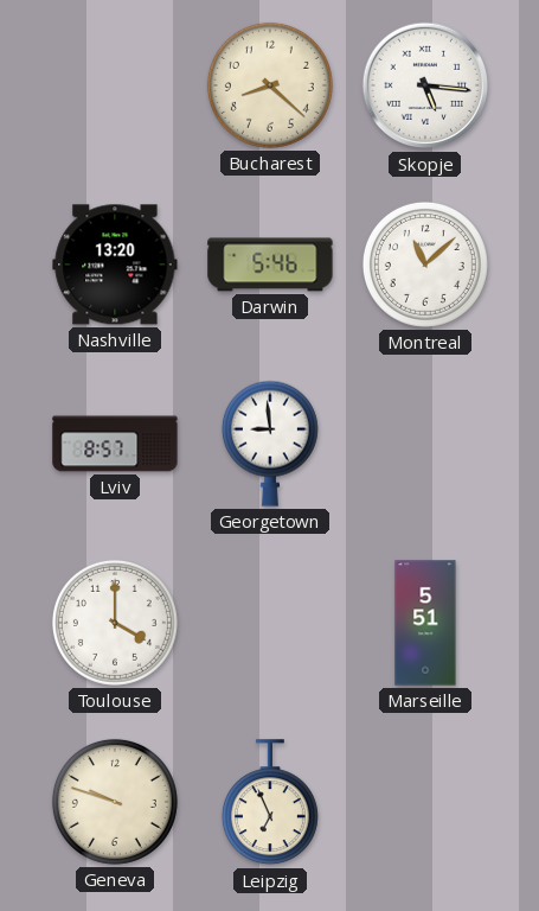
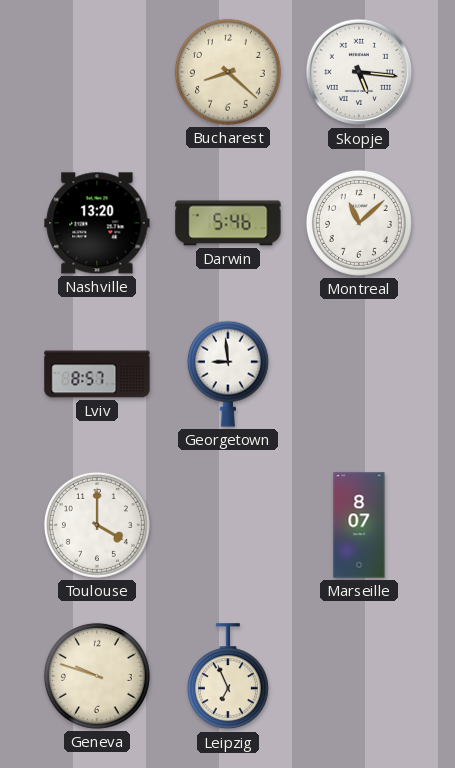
Marseille: 5:51 -> 8:07
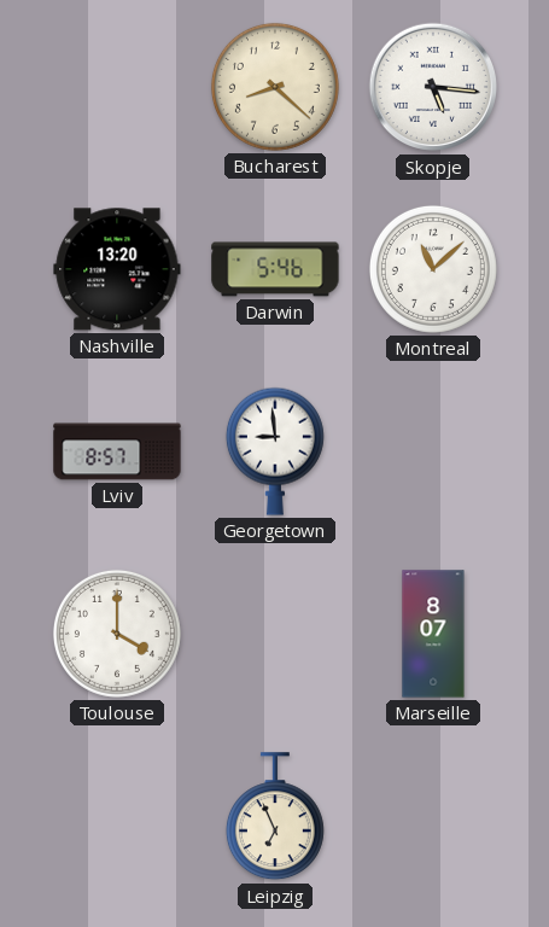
Geneva: 9:48 -> none
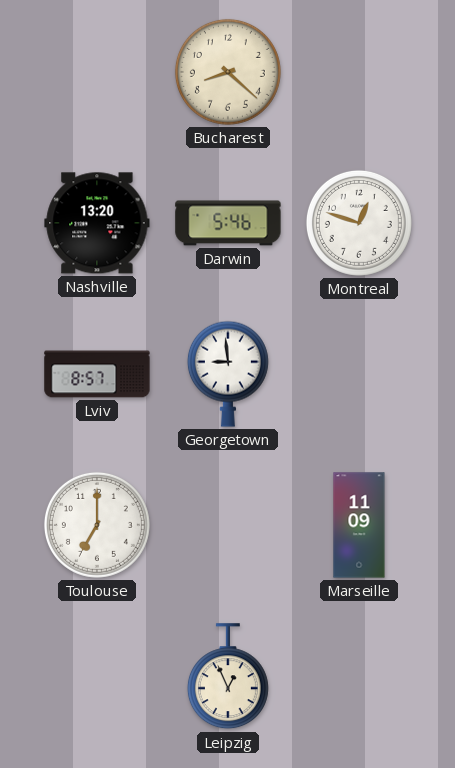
Skopje: 5:16 -> none
Montreal: 11:08 -> 12:48
Toulouse: 4:00 -> 7:00
Marseille: 8:07 -> 11:09
Leipzig: 6:56 -> 12:56
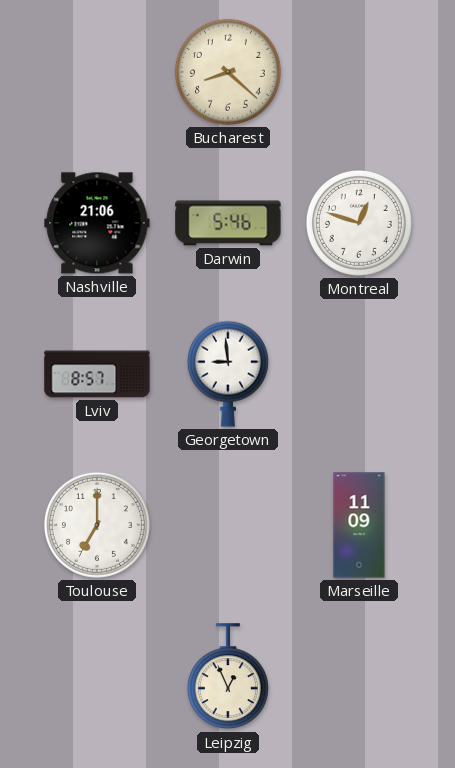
Nashville: 13:20 -> 21:06
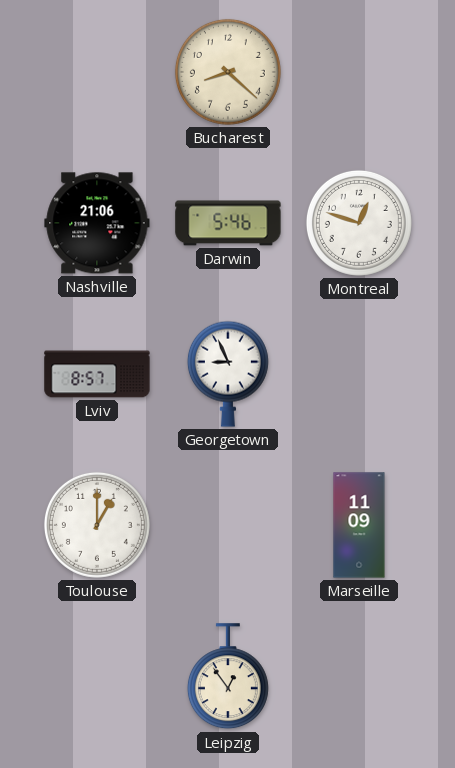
Georgetown: 8:59 -> 8:56
Toulouse: 7:00 -> 1:00
Leipzig: 12:56 -> 12:54
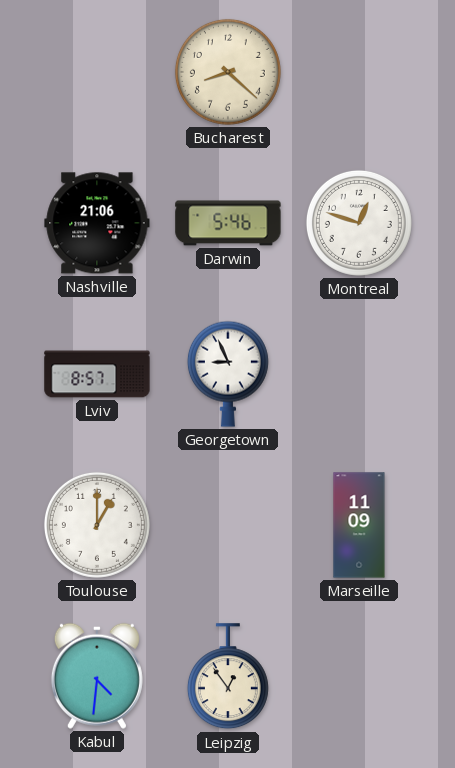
Kabul: none -> 4:31
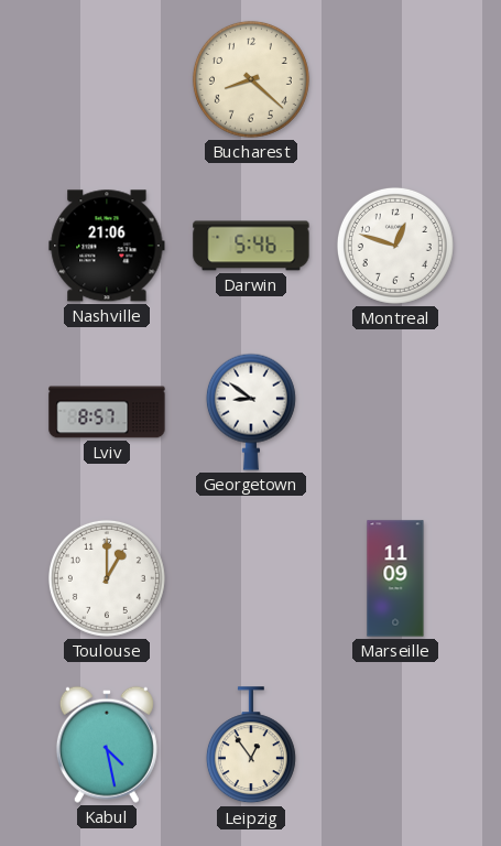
Georgetown: 8:56 -> 8:51
Kabul: 4:31 -> 4:28
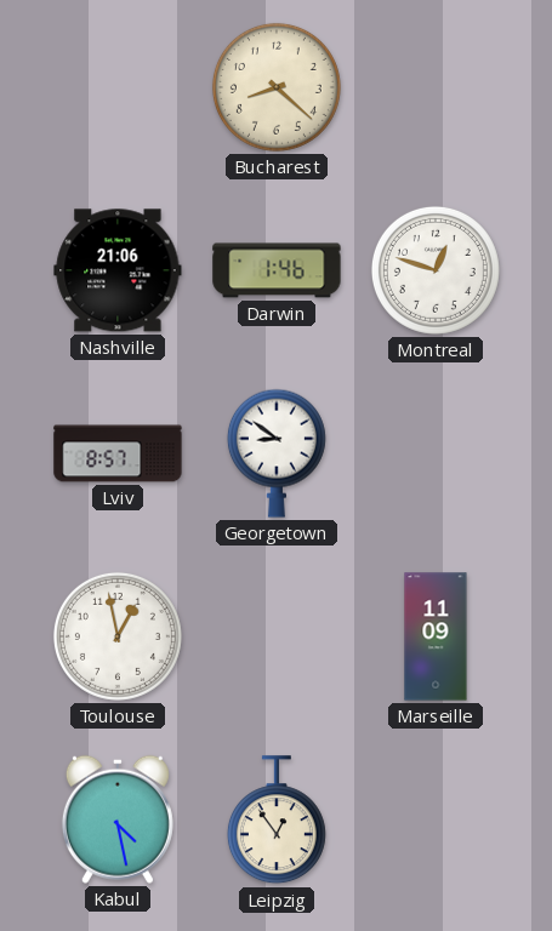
Darwin: 5:46 -> 1:46
Toulouse: 1:00 -> 12:58
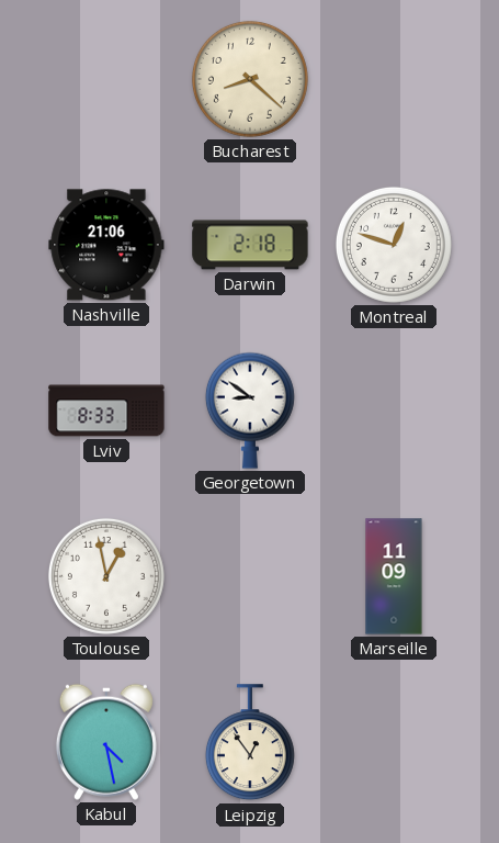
Darwin: 1:46 -> 2:18
Lviv: 8:57 -> 8:33
